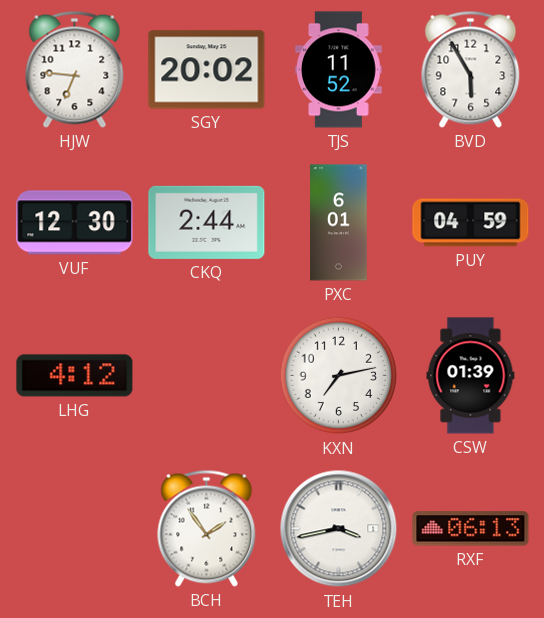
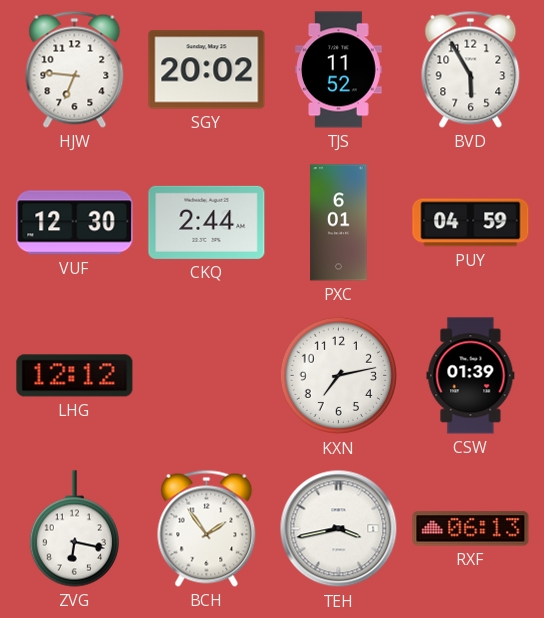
LHG: 4:12 -> 12:12
ZVG: none -> 6:17
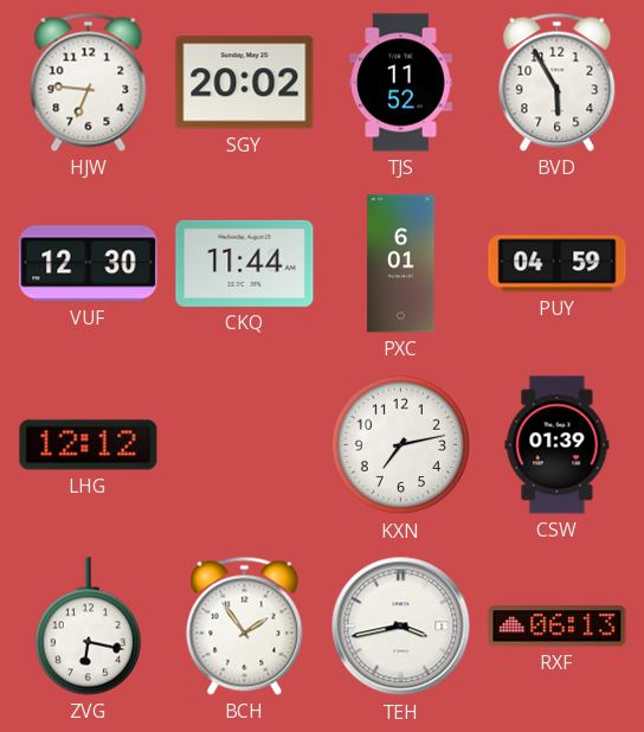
CKQ: 2:44 -> 11:44
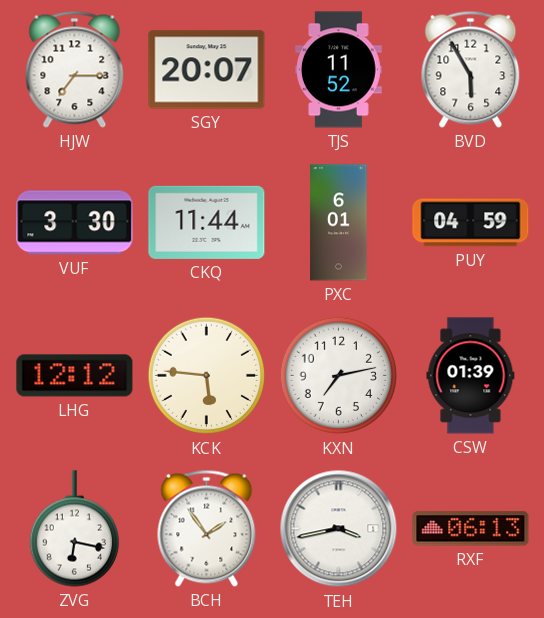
HJW: 6:46 -> 7:15
SGY: 20:02 -> 20:07
VUF: 12:30 -> 3:30
KCK: none -> 5:46
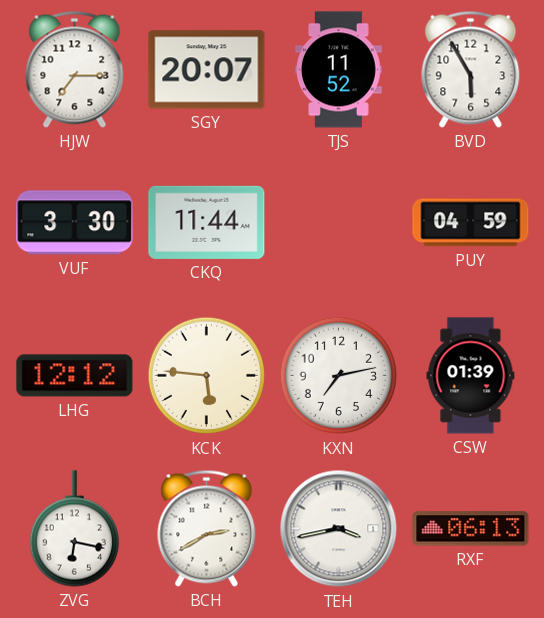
PXC: 6:01 -> none
BCH: 1:54 -> 2:40
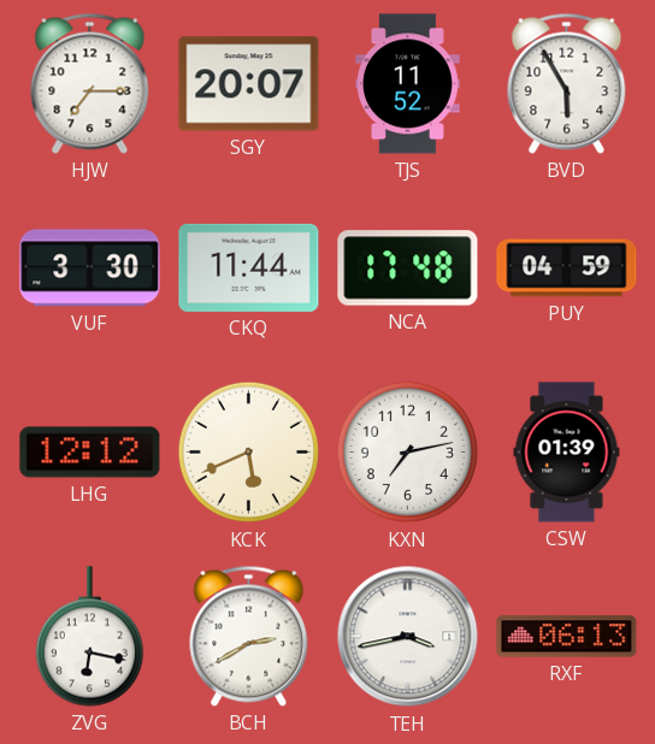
NCA: none -> 17:48
KCK: 5:46 -> 5:41
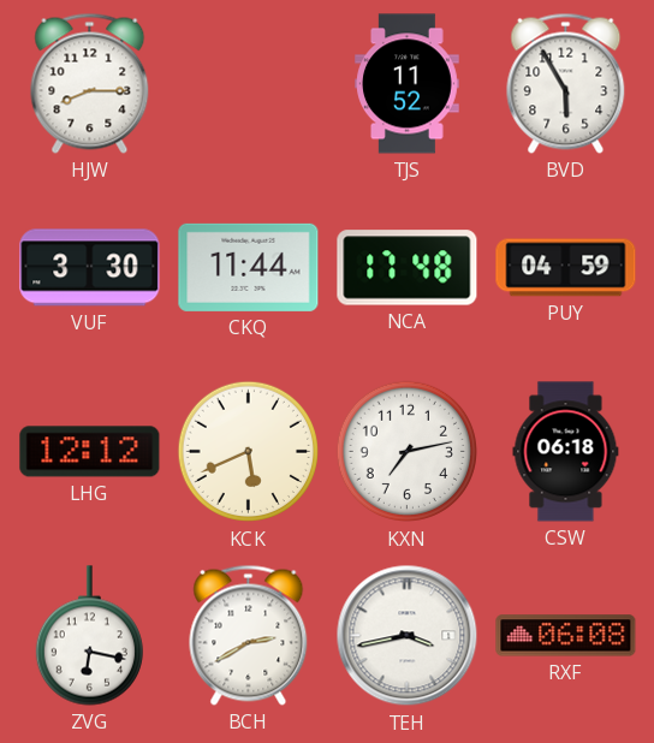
HJW: 7:15 -> 8:15
SGY: 20:07 -> none
CSW: 01:39 -> 06:18
RXF: 06:13 -> 06:08
